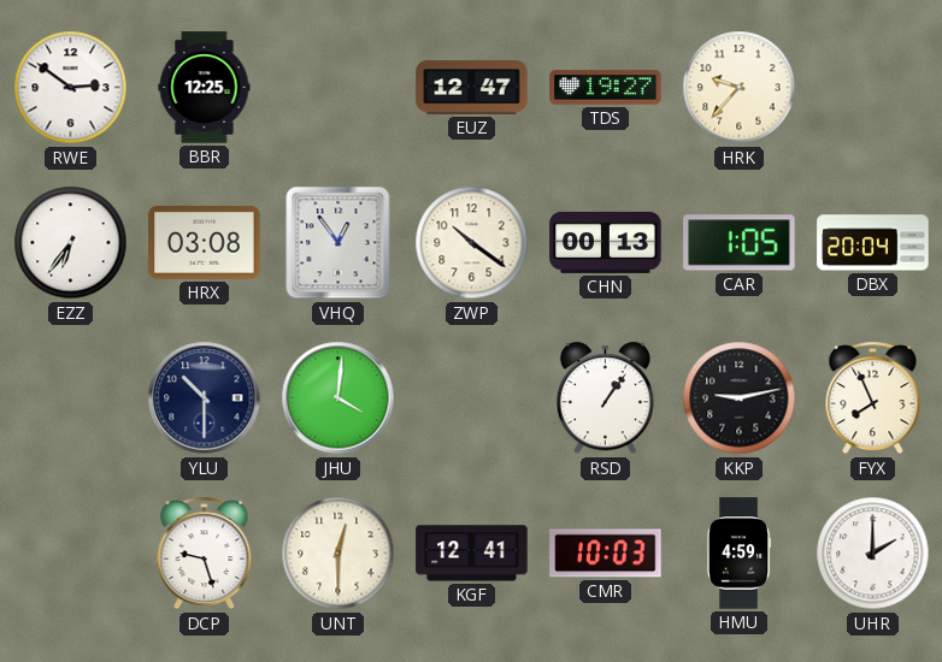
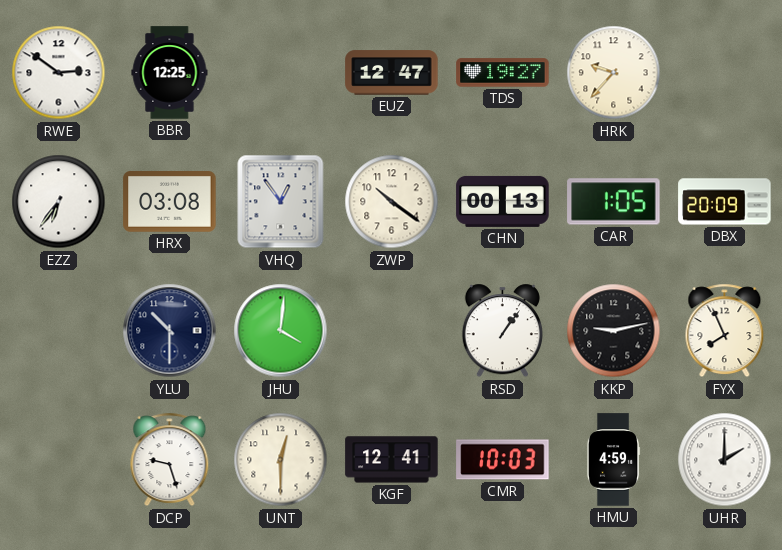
DBX: 20:04 -> 20:09
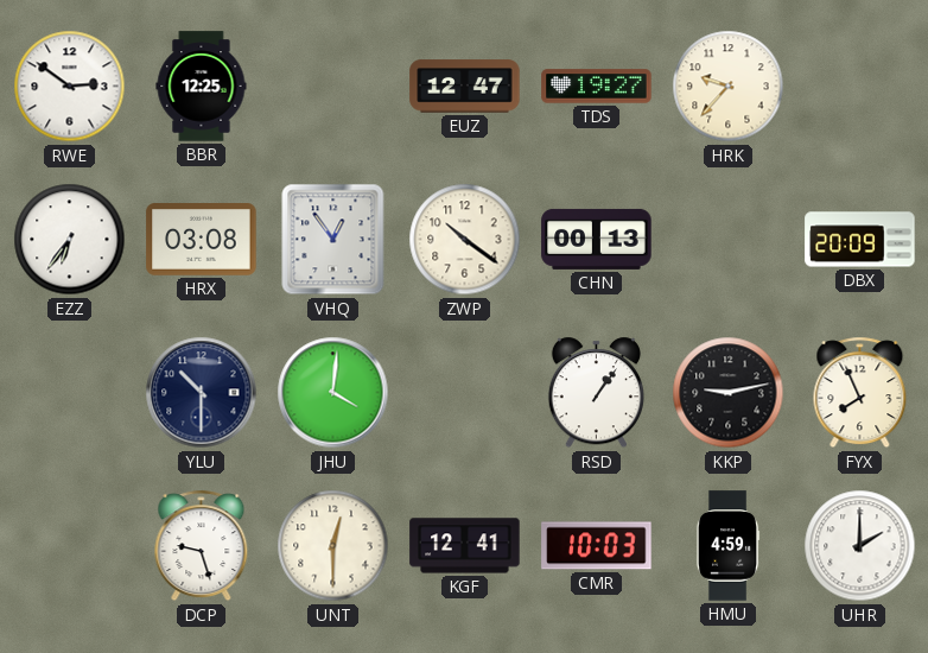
CAR: 1:05 -> none
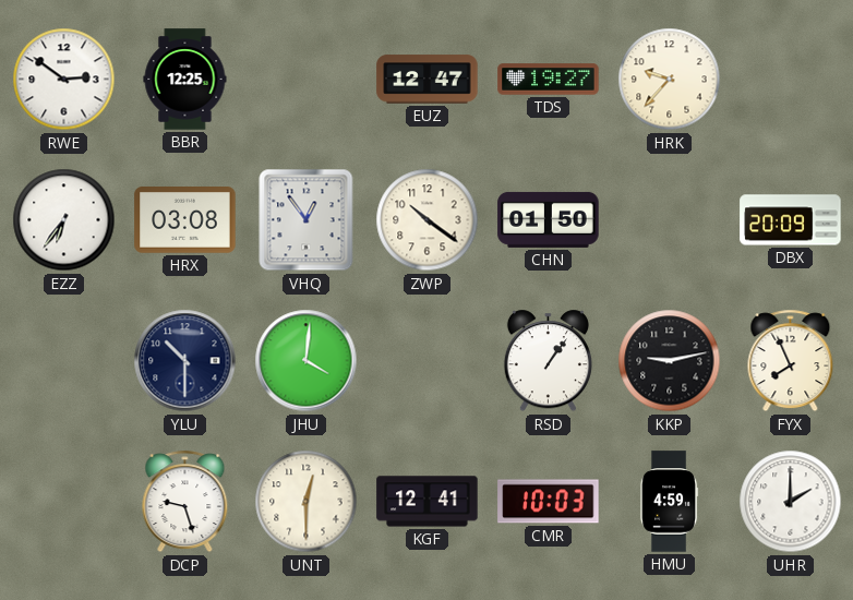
CHN: 00:13 -> 01:50
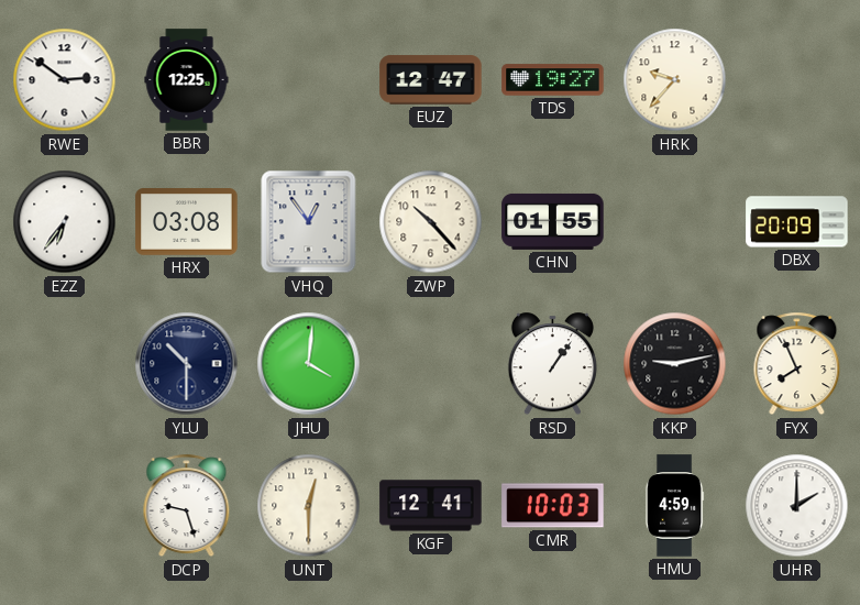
ZWP: 10:21 -> 10:23
CHN: 01:50 -> 01:55
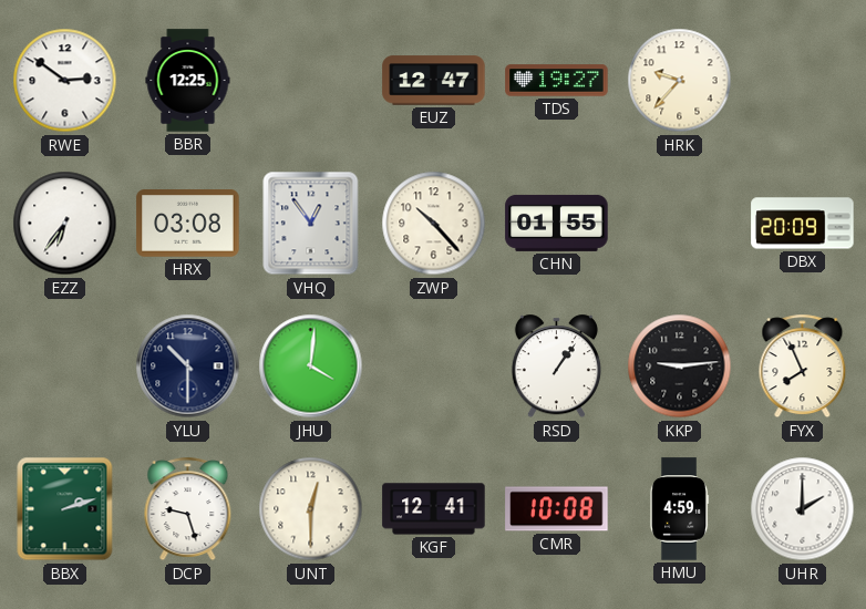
KKP: 9:13 -> 9:14
BBX: none -> 2:12
CMR: 10:03 -> 10:08
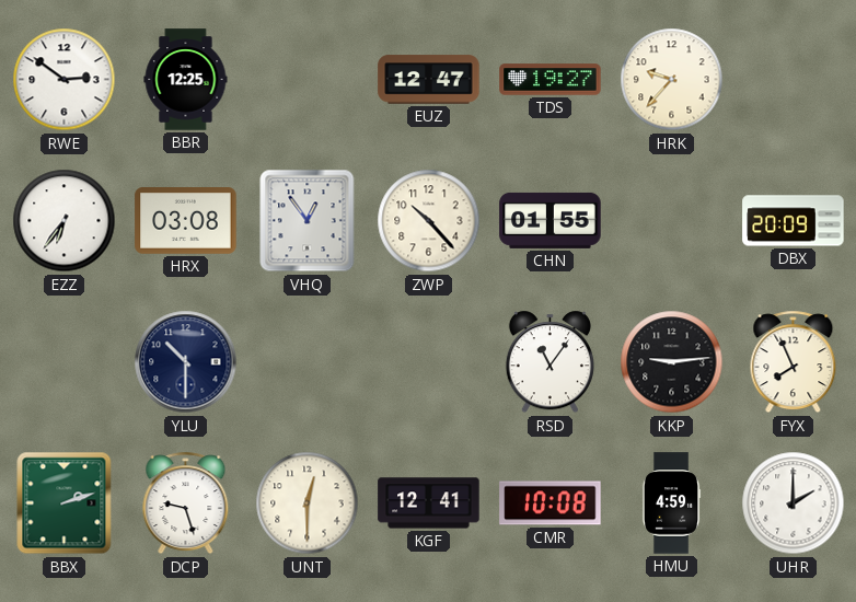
JHU: 4:01 -> none
RSD: 1:06 -> 11:06
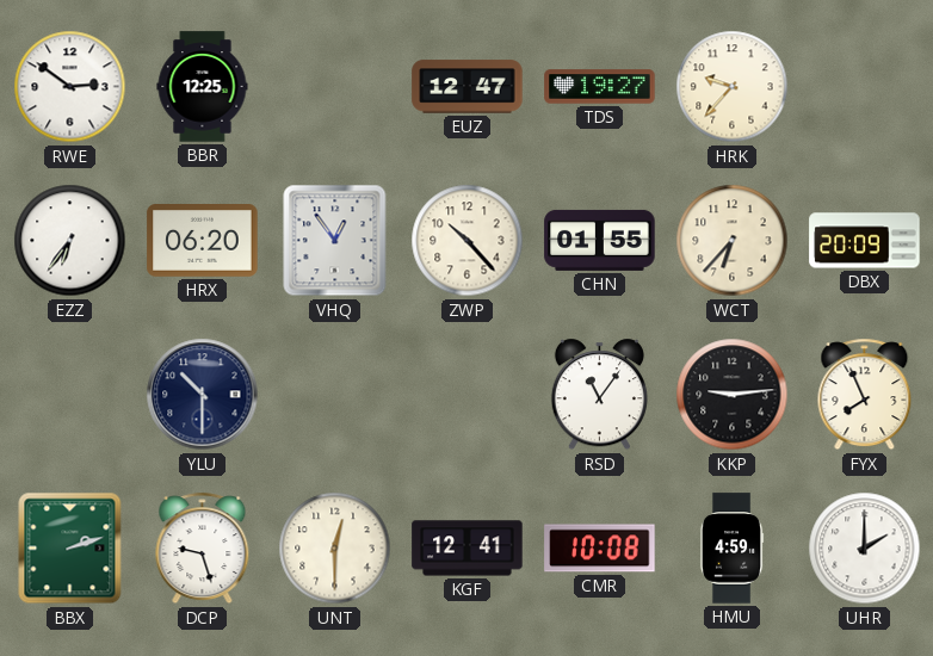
HRX: 03:08 -> 06:20
WCT: none -> 6:37
